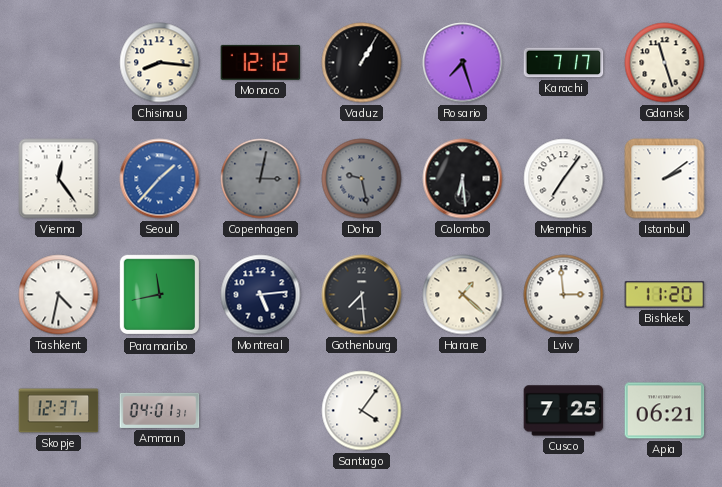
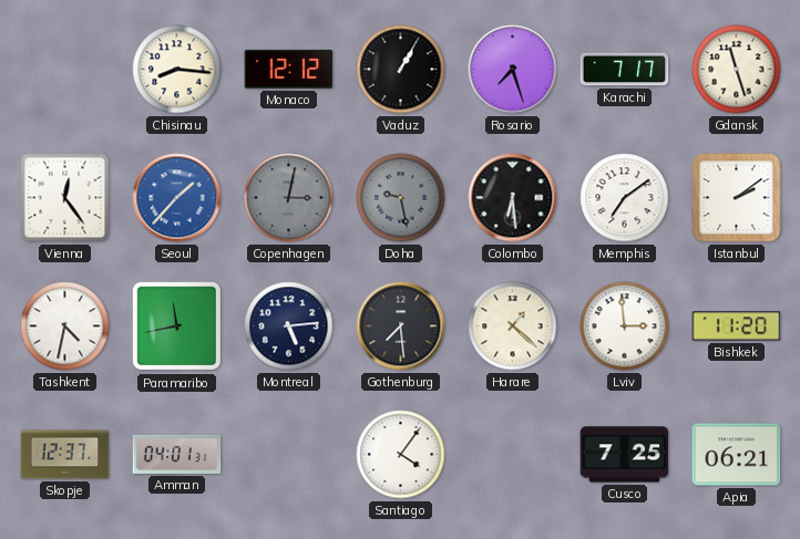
Memphis: 7:06 -> 7:09
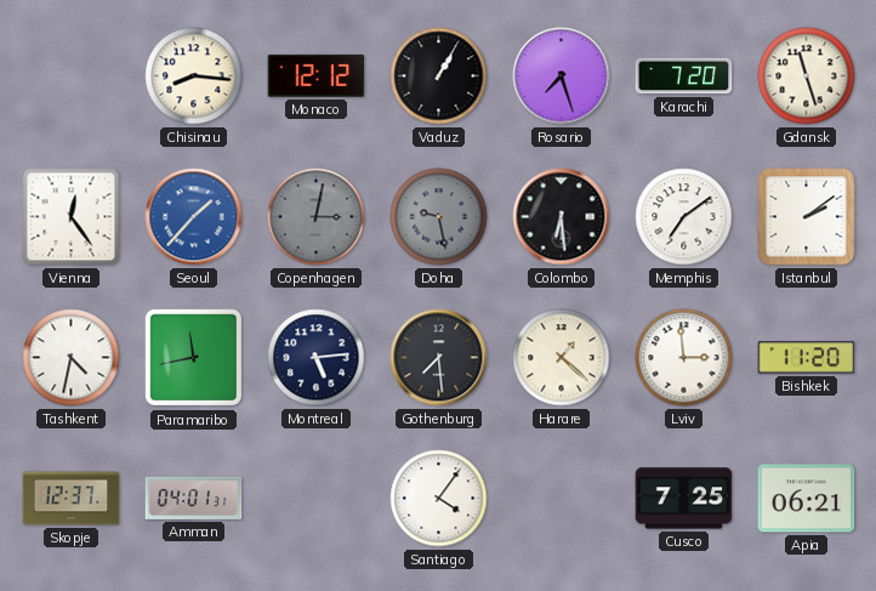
Karachi: 7:17 -> 7:20
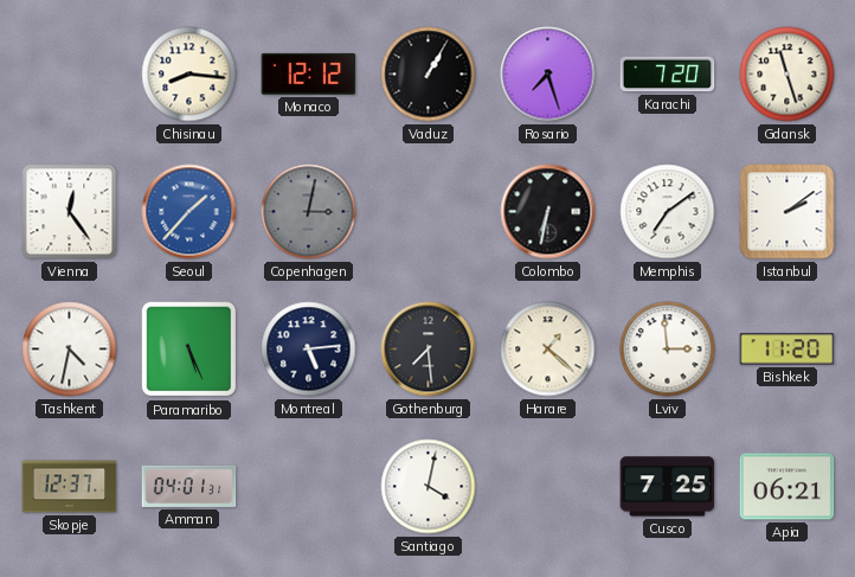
Doha: 9:28 -> none
Colombo: 6:29 -> 6:32
Paramaribo: 11:43 -> 5:26
Santiago: 4:06 -> 4:02
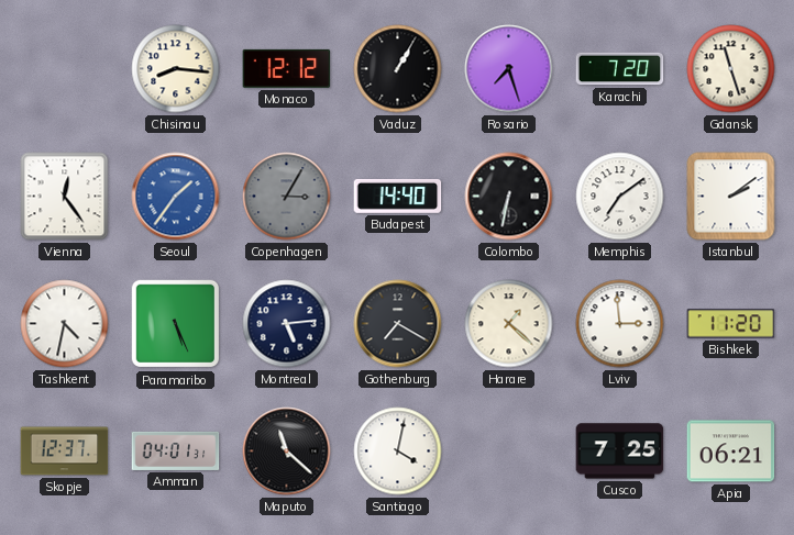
Seoul: 1:37 -> 1:36
Copenhagen: 3:02 -> 3:05
Budapest: none -> 14:40
Gothenburg: 7:29 -> 7:20
Maputo: none -> 11:22
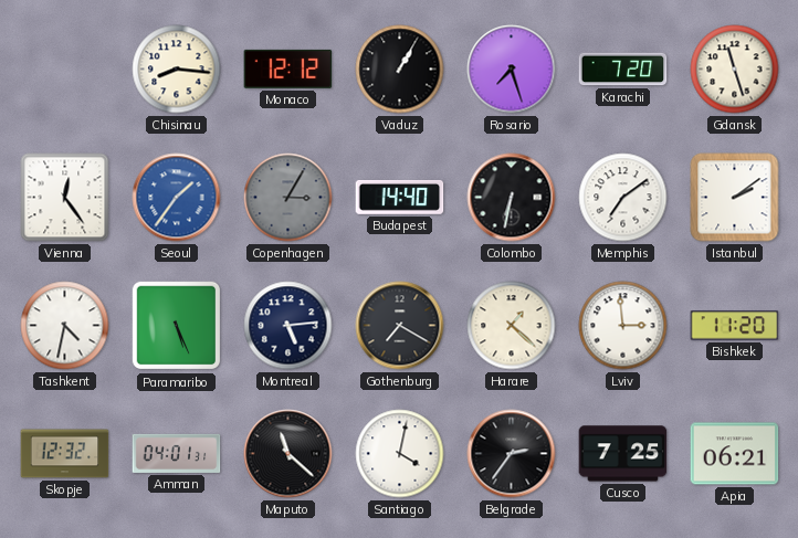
Skopje: 12:37 -> 12:32
Belgrade: none -> 2:36
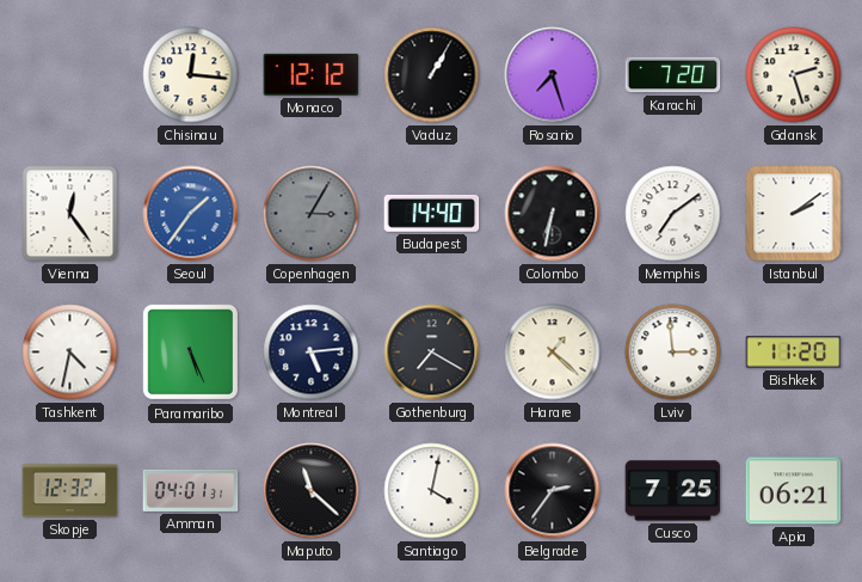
Chisinau: 8:16 -> 12:16
Gdansk: 11:27 -> 2:27
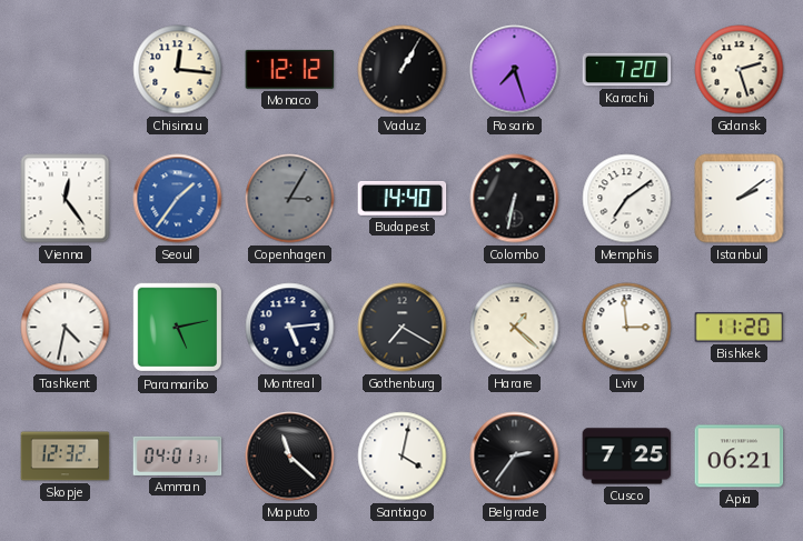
Paramaribo: 5:26 -> 5:13
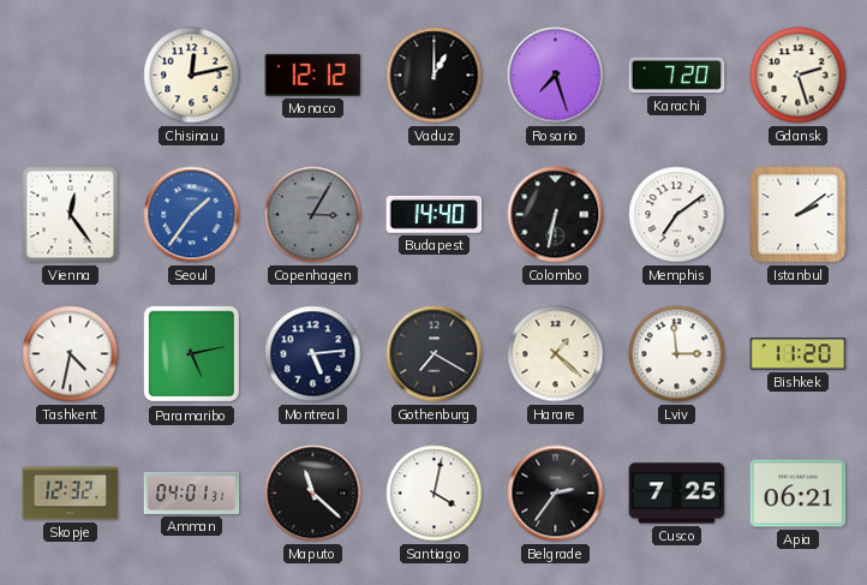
Chisinau: 12:16 -> 12:13
Vaduz: 1:05 -> 1:00
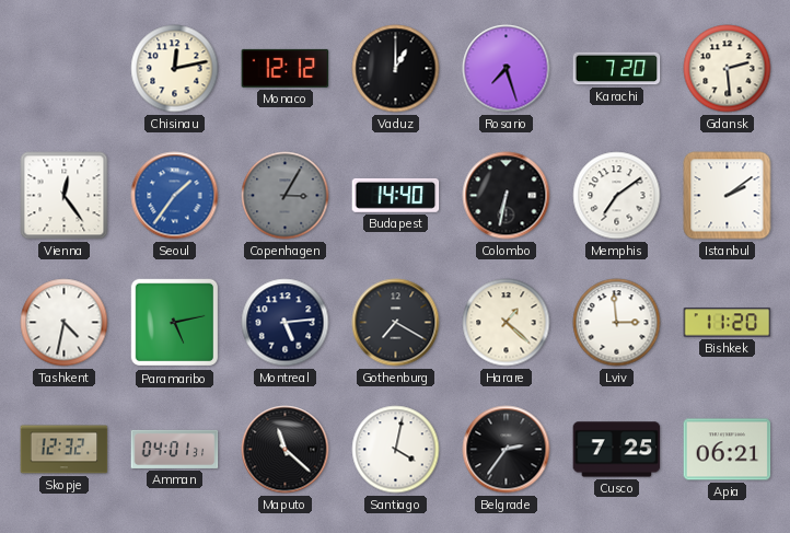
Gdansk: 2:27 -> 2:29
